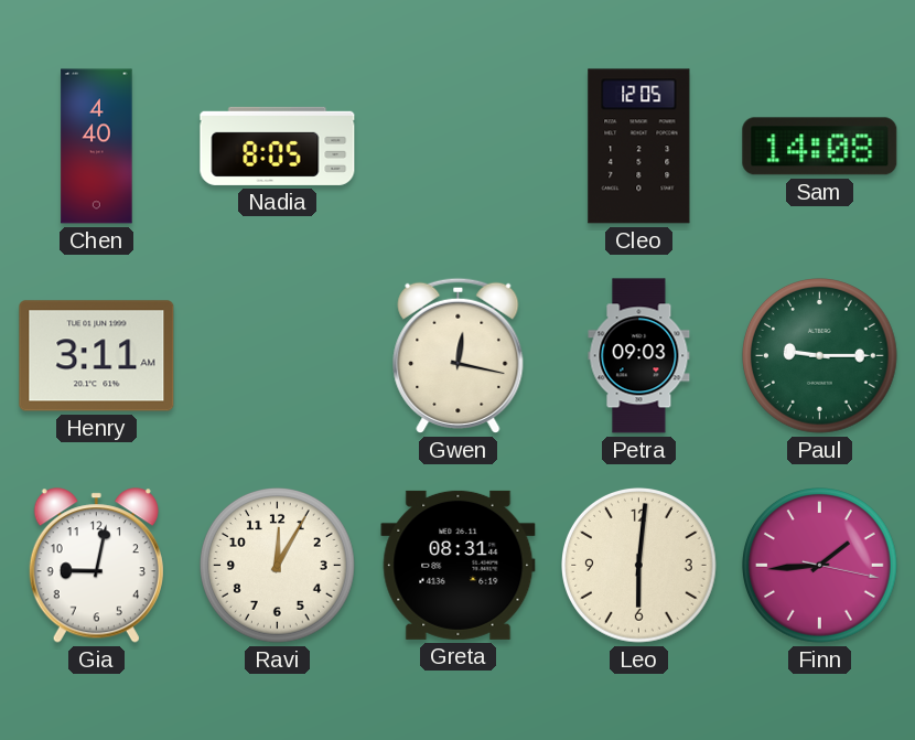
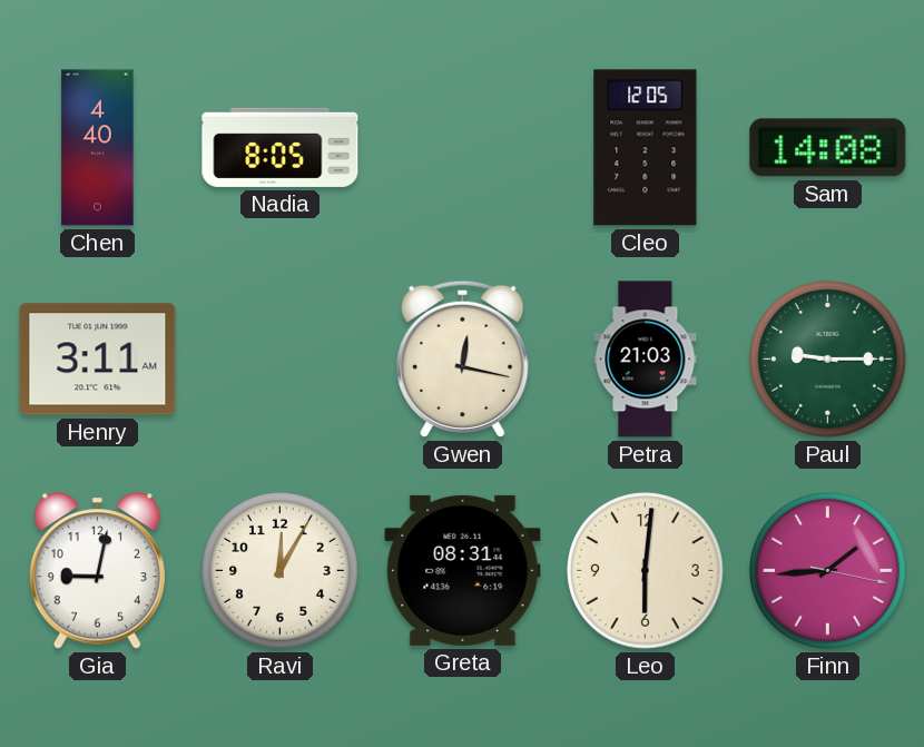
Petra: 09:03 -> 21:03
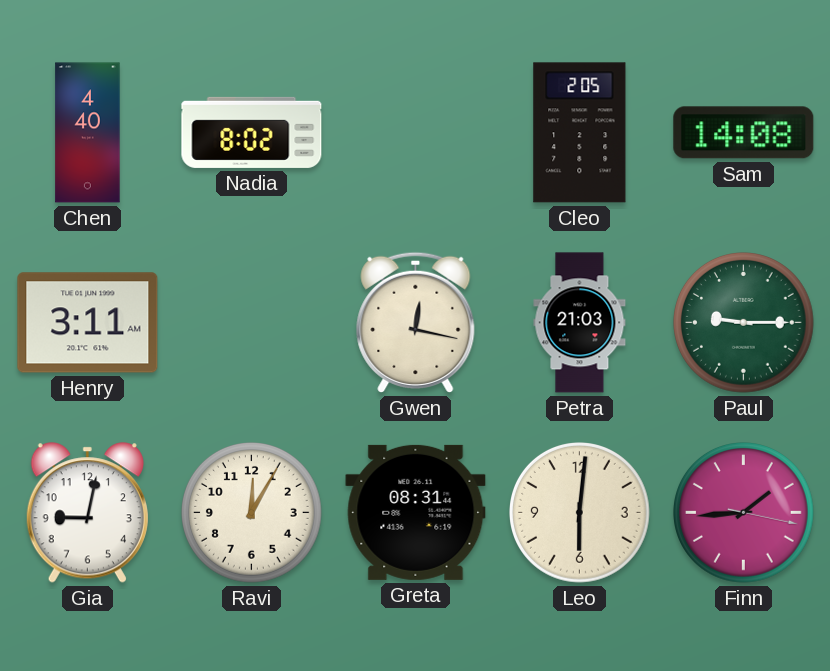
Nadia: 8:05 -> 8:02
Cleo: 12:05 -> 2:05
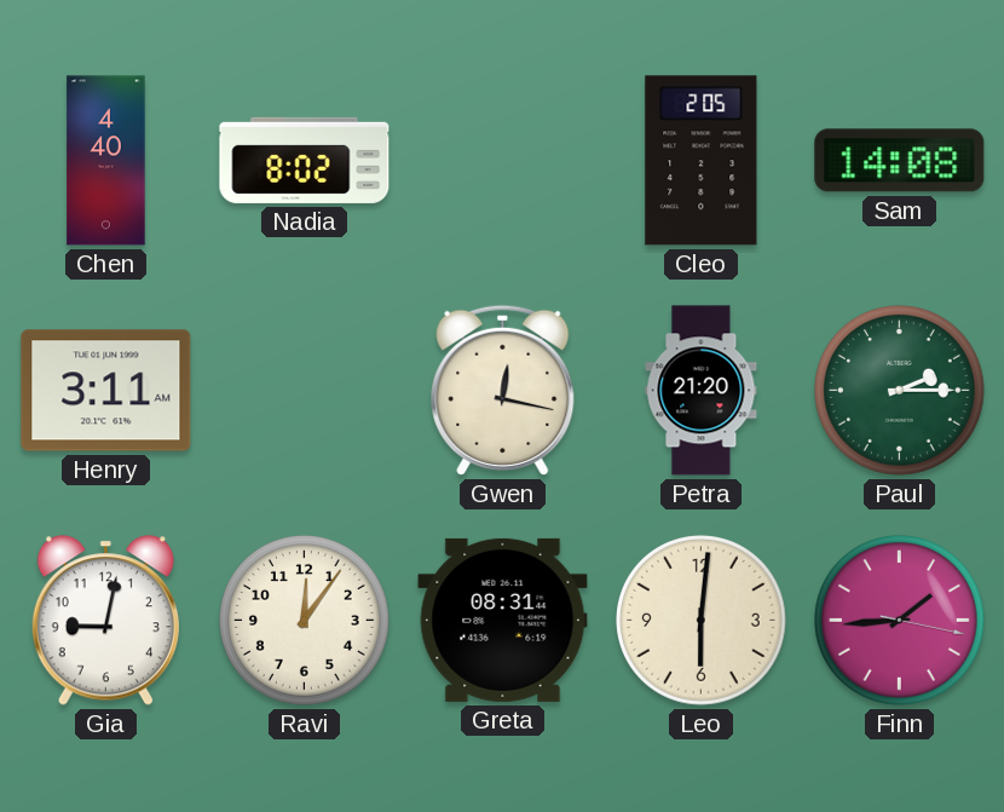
Petra: 21:03 -> 21:20
Paul: 9:15 -> 2:15
Ravi: 12:05 -> 12:06
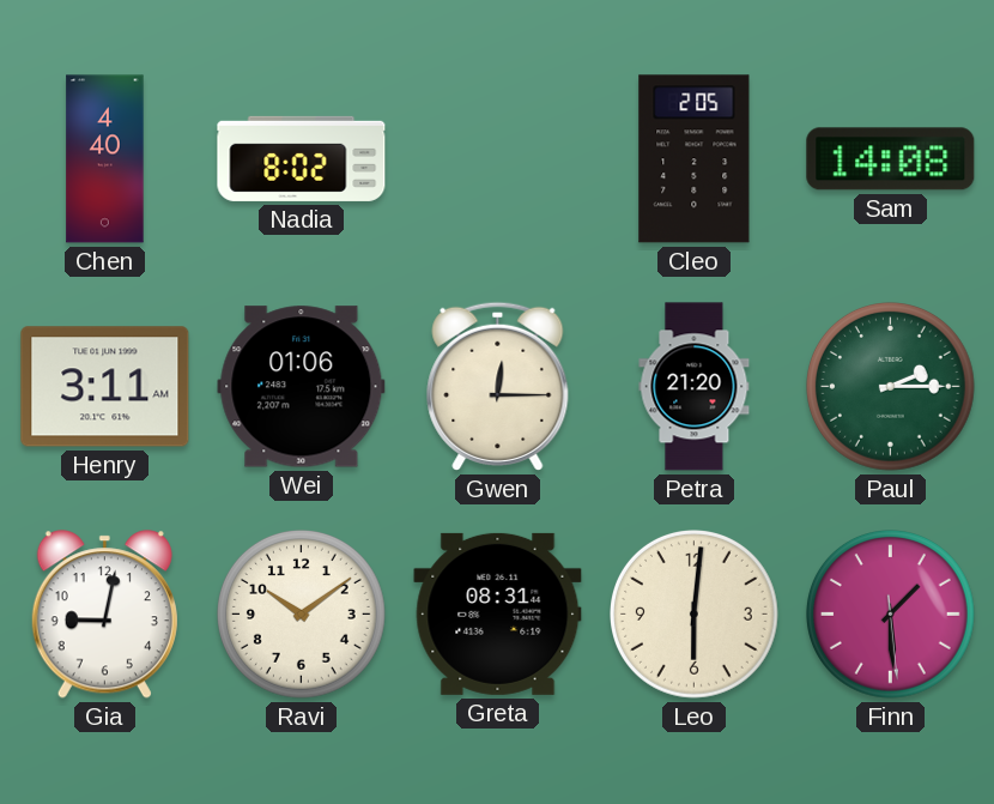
Wei: none -> 01:06
Gwen: 12:17 -> 12:15
Ravi: 12:06 -> 10:09
Finn: 1:44 -> 1:29
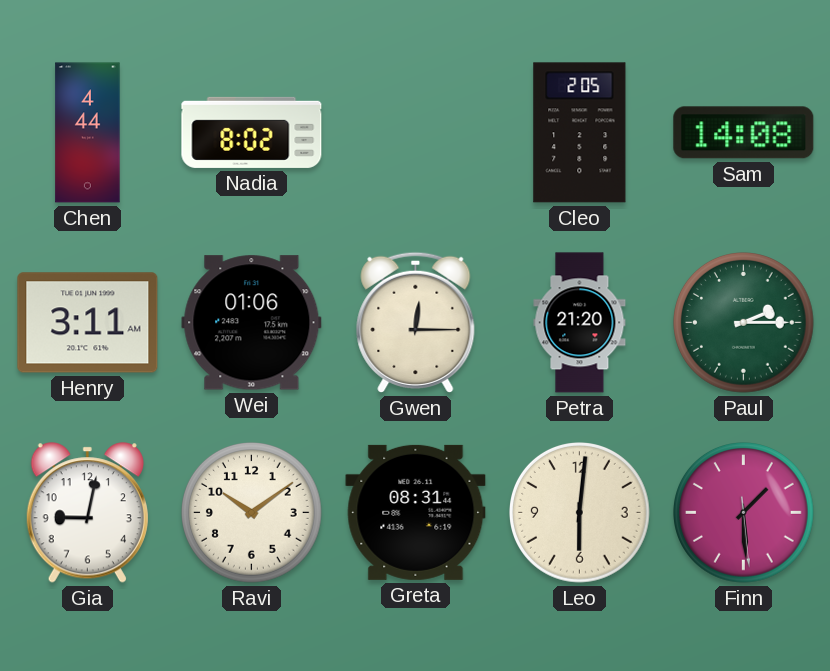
Chen: 4:40 -> 4:44
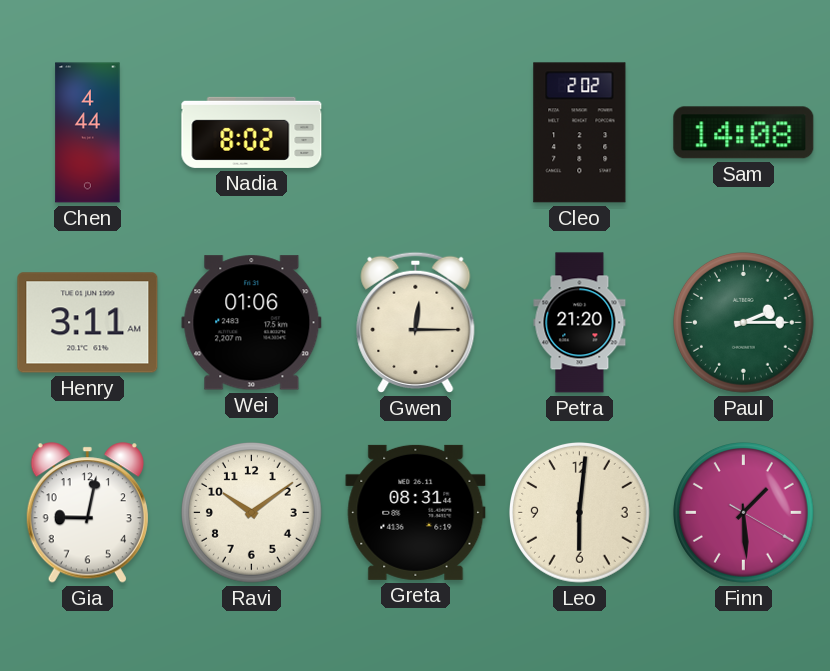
Cleo: 2:05 -> 2:02
Finn: 1:29:29 -> 1:29:20
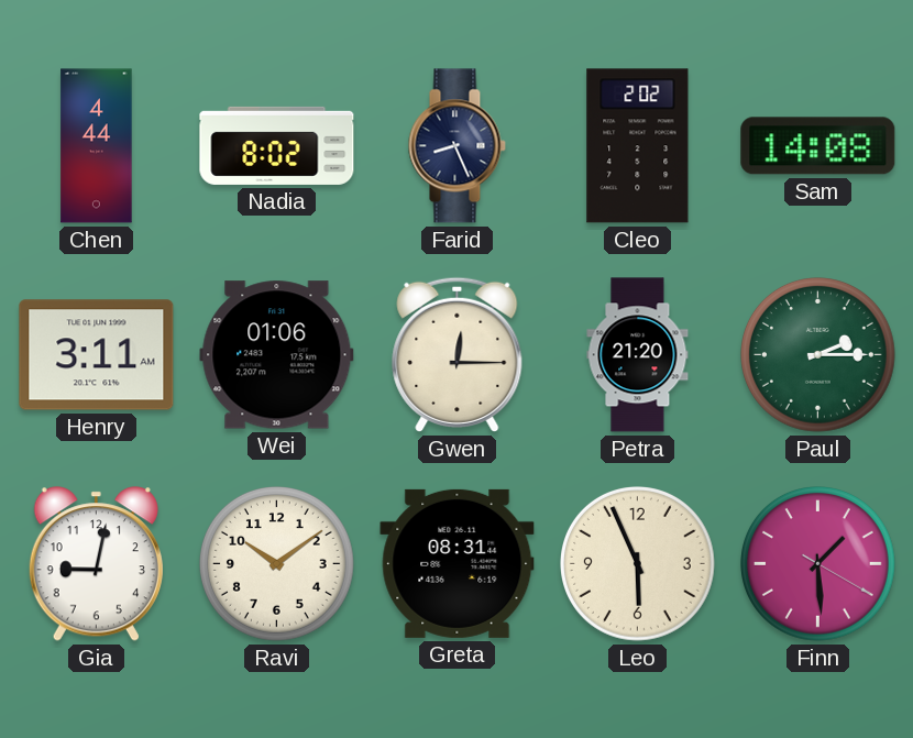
Farid: none -> 8:26
Leo: 6:01 -> 5:56
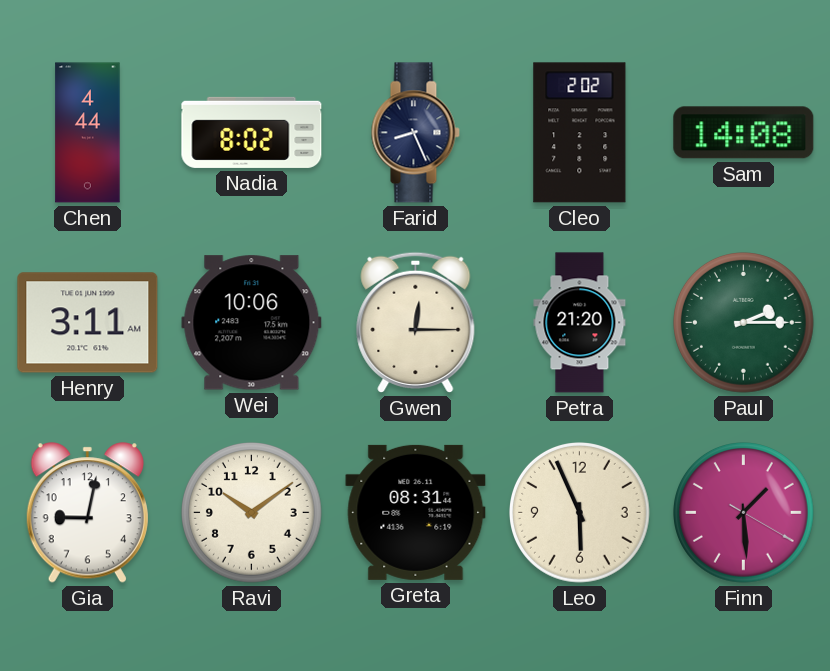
Wei: 01:06 -> 10:06
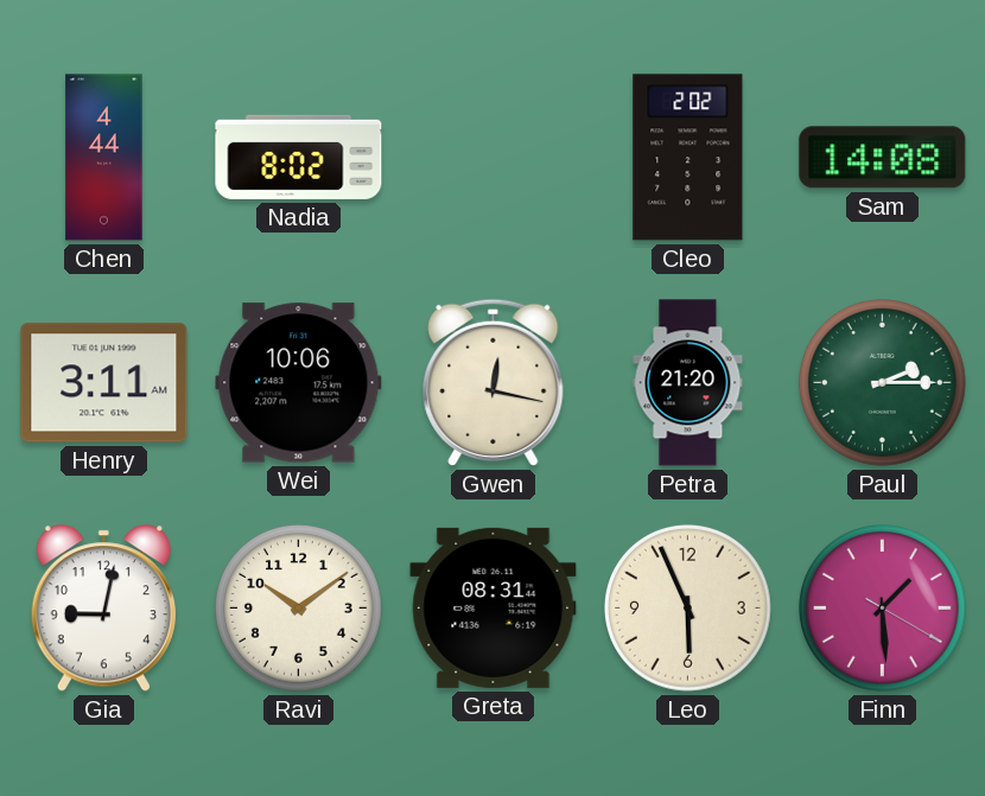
Farid: 8:26 -> none
Gwen: 12:15 -> 12:17
